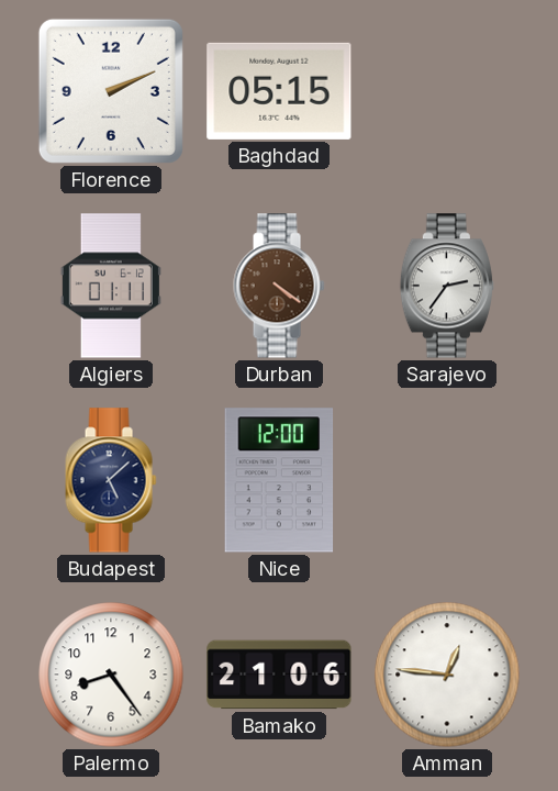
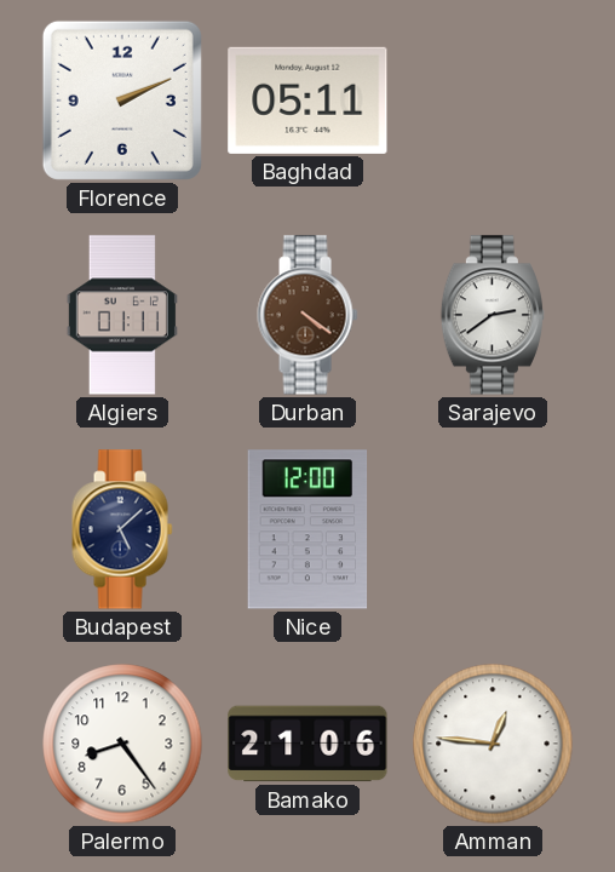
Baghdad: 05:15 -> 05:11
Sarajevo: 2:36 -> 2:39
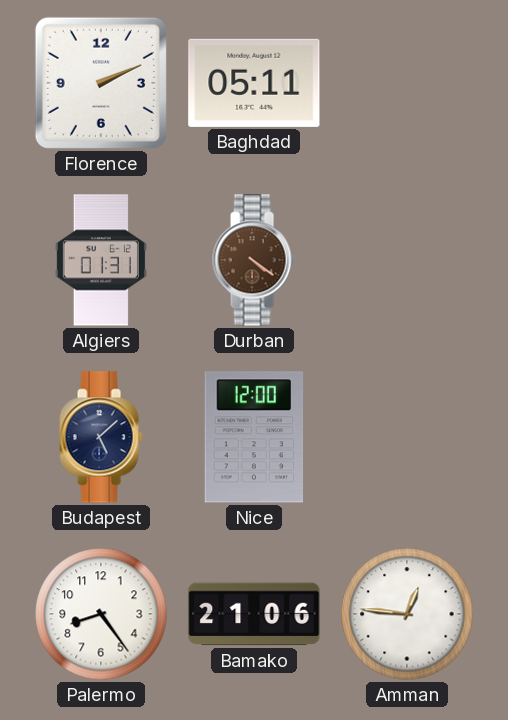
Algiers: 01:11 -> 01:31
Sarajevo: 2:39 -> none
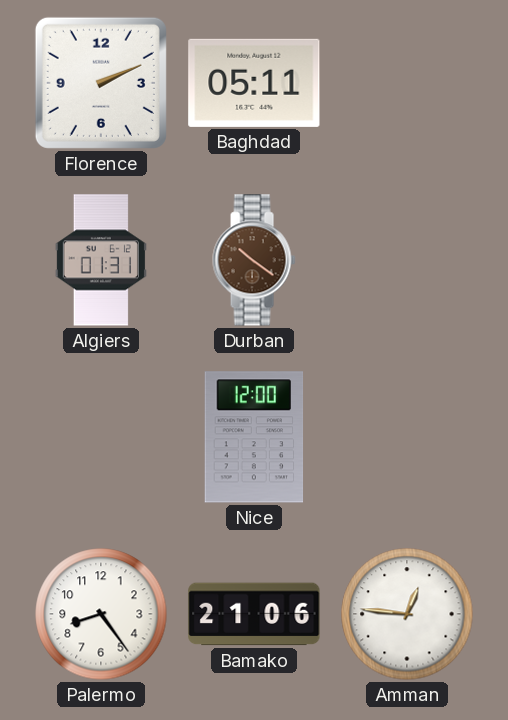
Durban: 4:21 -> 10:21
Budapest: 5:08 -> none
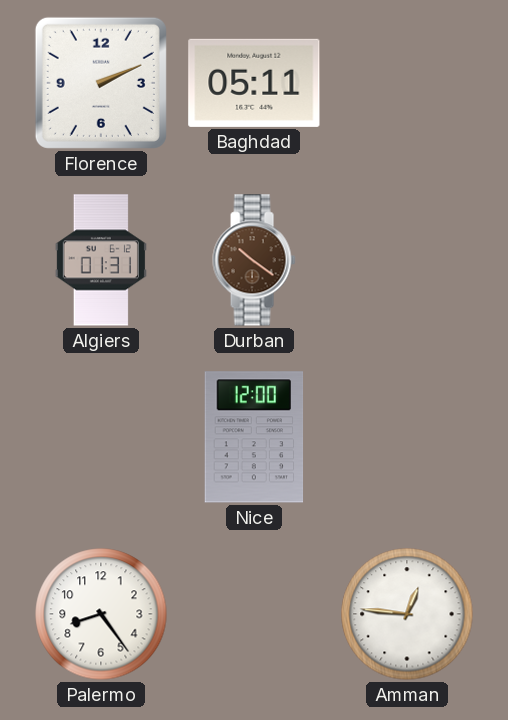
Bamako: 21:06 -> none
